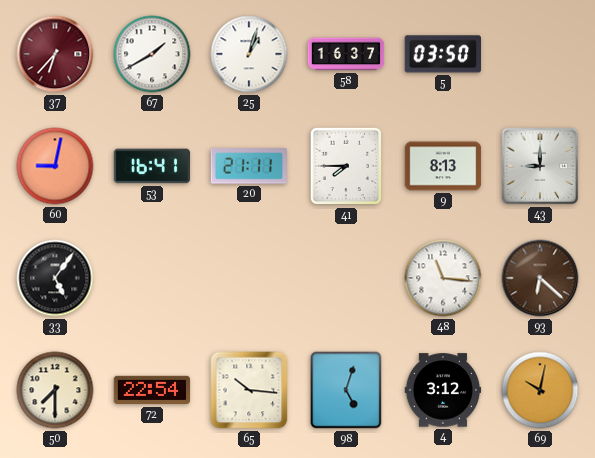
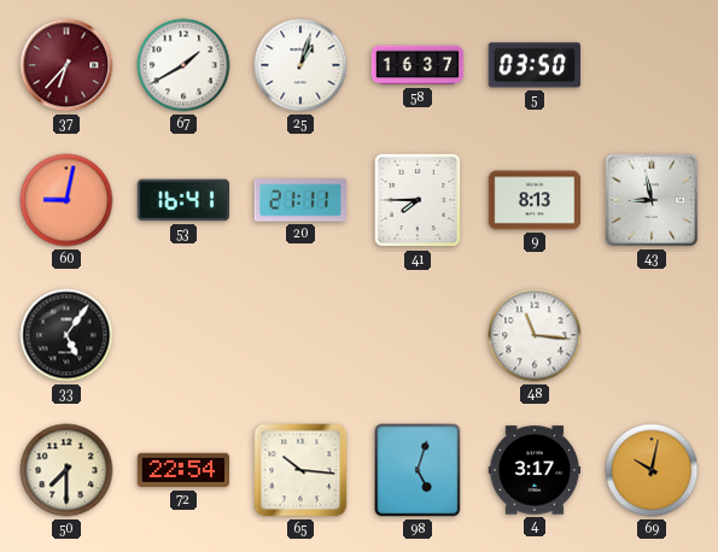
43: 9:00 -> 8:58
93: 6:22 -> none
4: 3:12 -> 3:17
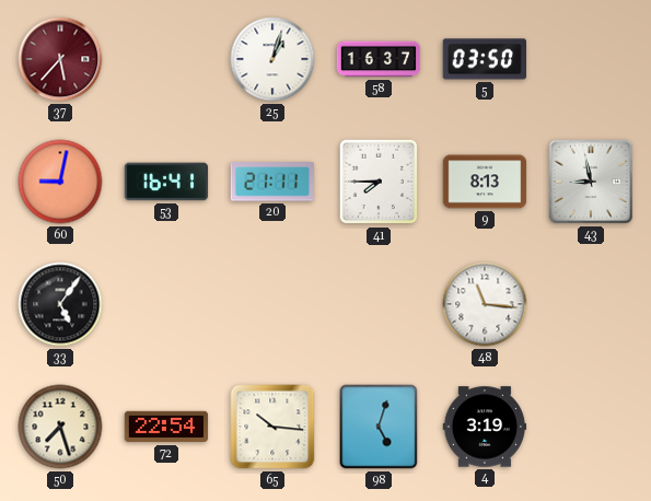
37: 6:37 -> 5:37
67: 1:40 -> none
50: 7:30 -> 7:27
4: 3:17 -> 3:19
69: 10:02 -> none
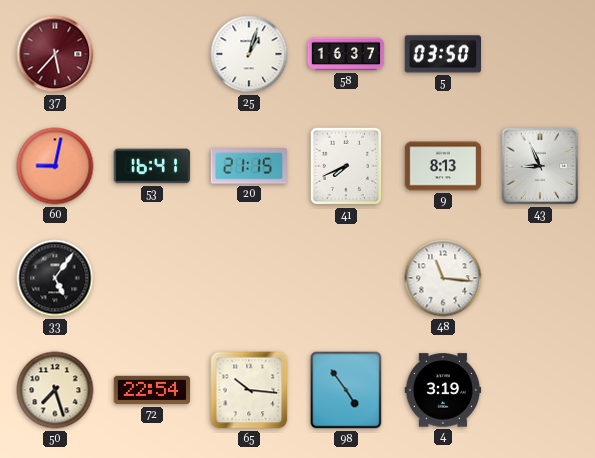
20: 21:11 -> 21:15
41: 7:45 -> 7:41
43: 8:58 -> 8:56
98: 5:03 -> 4:54
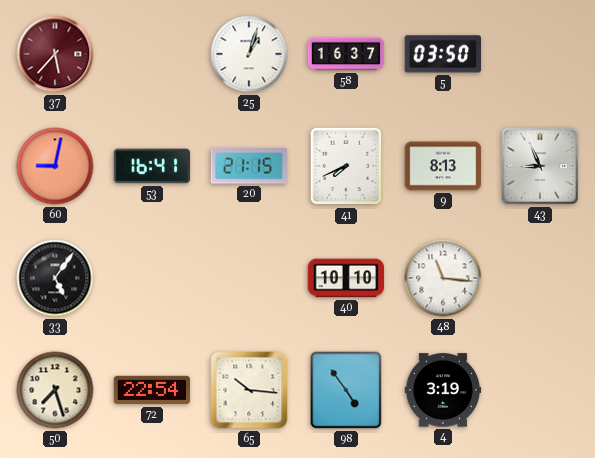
40: none -> 10:10
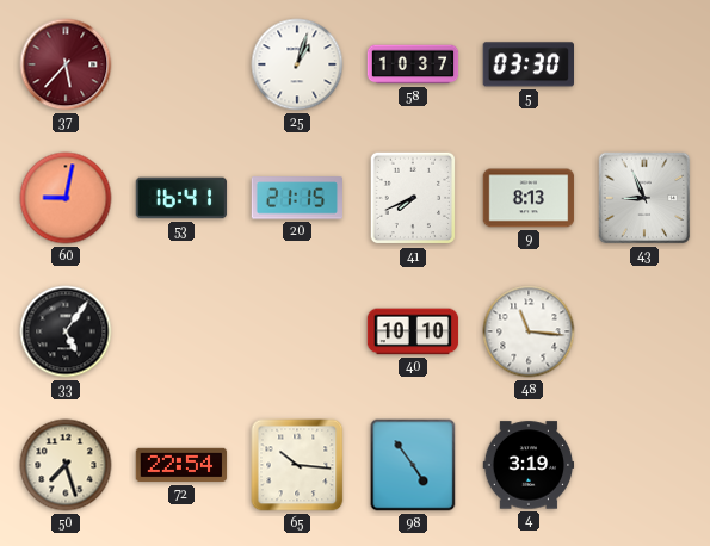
58: 16:37 -> 10:37
5: 03:50 -> 03:30
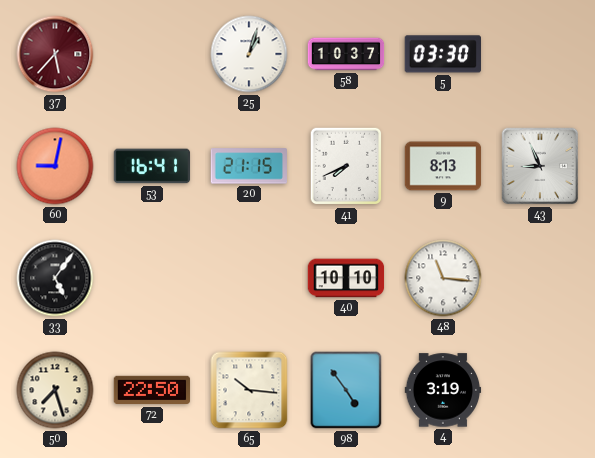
72: 22:54 -> 22:50
